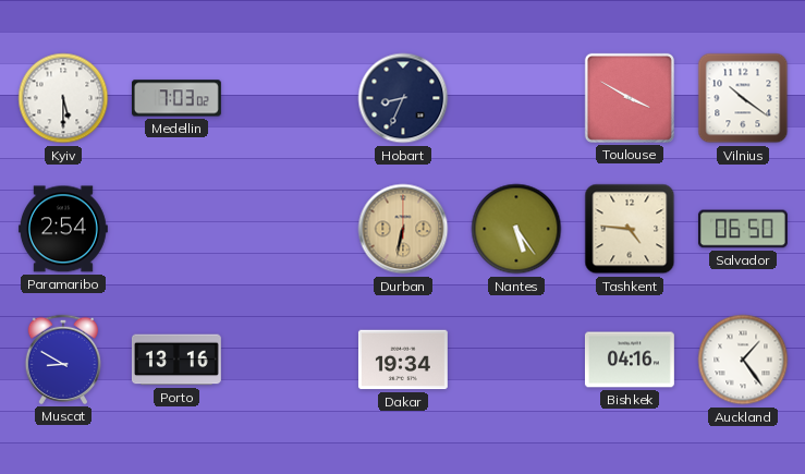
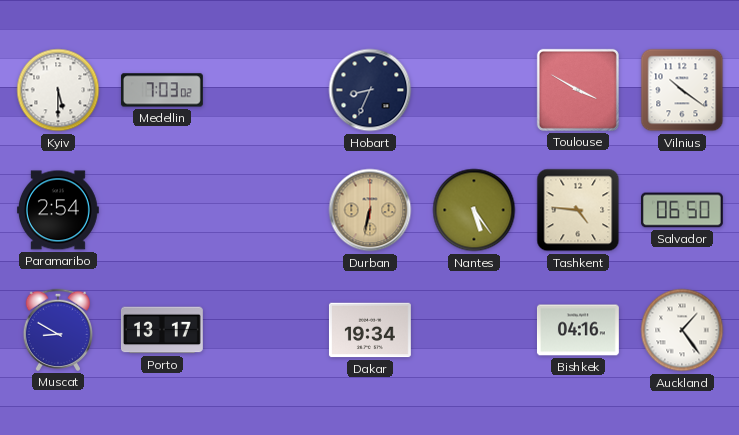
Porto: 13:16 -> 13:17
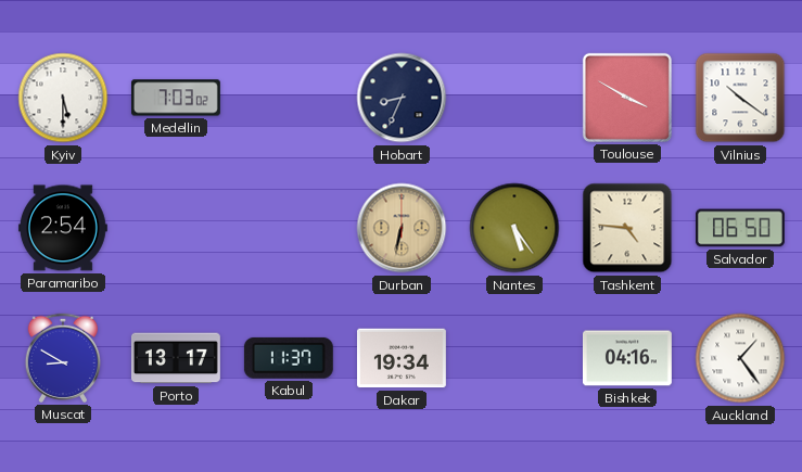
Kabul: none -> 11:37
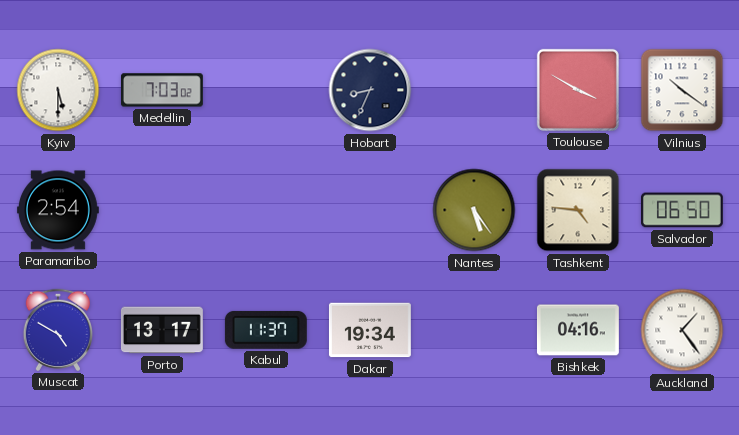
Durban: 6:32 -> none
Muscat: 8:50 -> 4:50
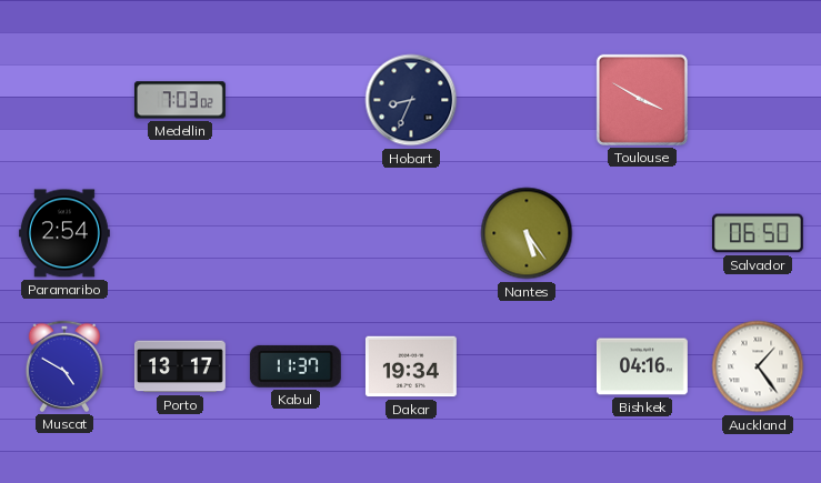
Kyiv: 5:30 -> none
Vilnius: 10:21 -> none
Tashkent: 4:46 -> none
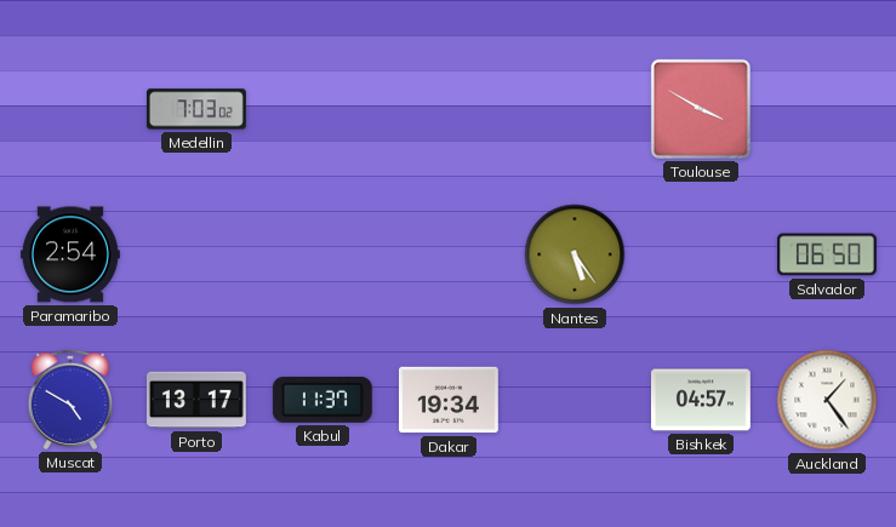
Hobart: 8:34 -> none
Bishkek: 04:16 -> 04:57
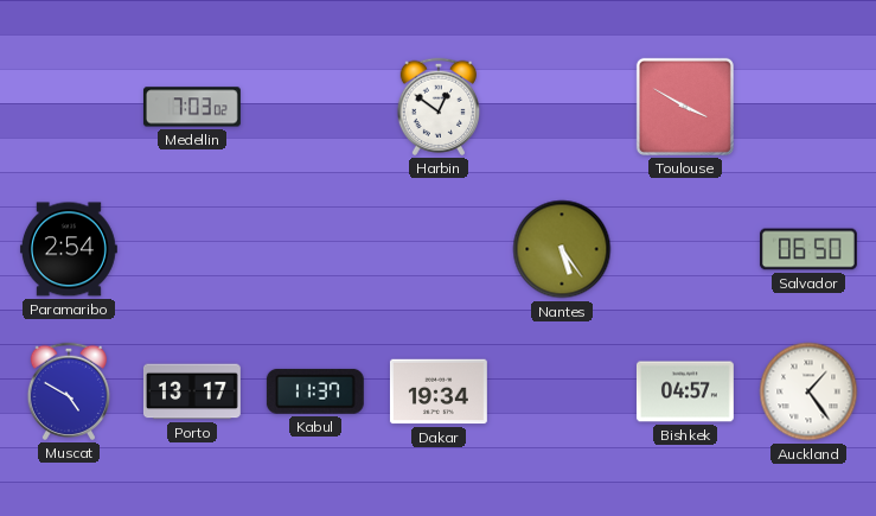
Harbin: none -> 12:51
